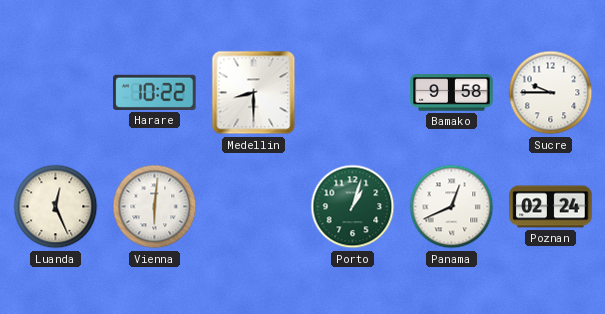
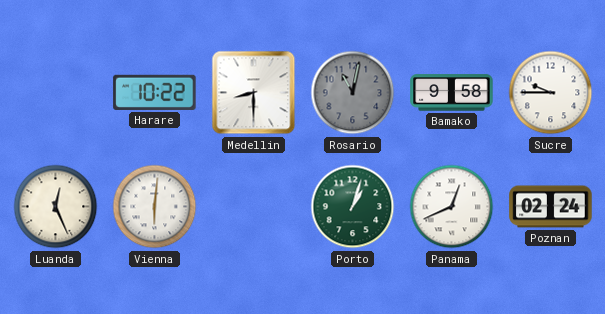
Rosario: none -> 11:02
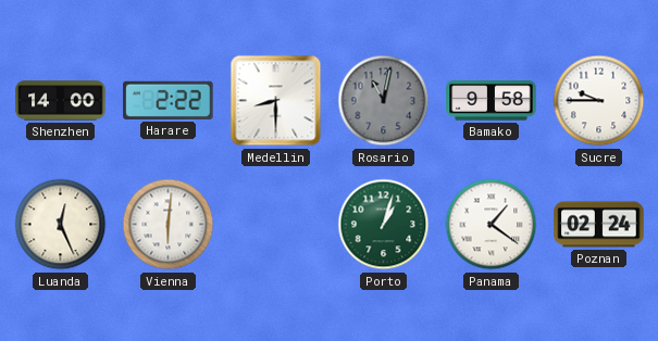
Shenzhen: none -> 14:00
Harare: 10:22 -> 2:22
Panama: 12:41 -> 1:21
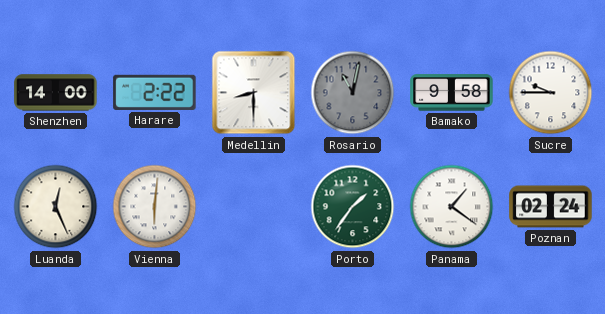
Porto: 1:03 -> 1:36
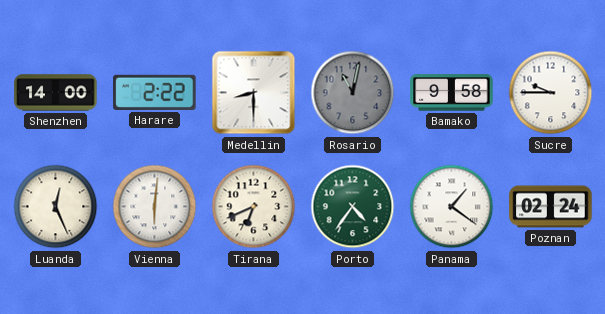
Tirana: none -> 6:41
Porto: 1:36 -> 4:36
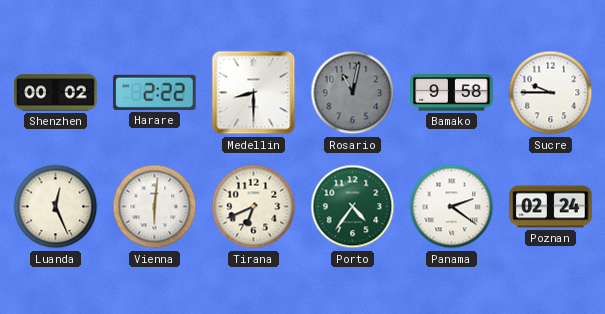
Shenzhen: 14:00 -> 00:02
Panama: 1:21 -> 2:21
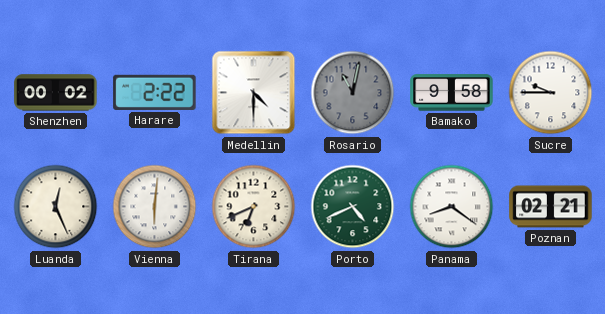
Medellin: 8:30 -> 4:30
Porto: 4:36 -> 4:41
Panama: 2:21 -> 8:21
Poznan: 02:24 -> 02:21
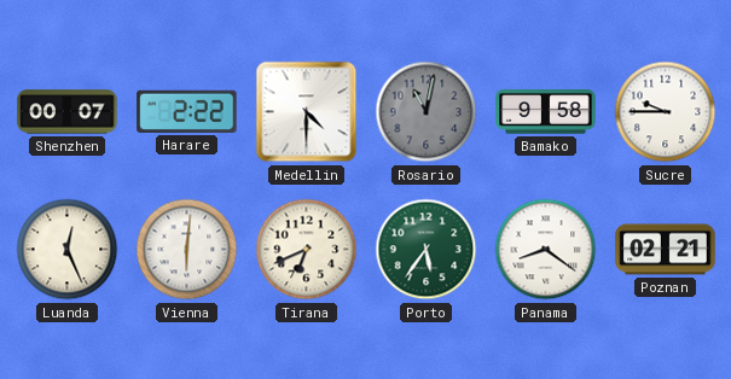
Shenzhen: 00:02 -> 00:07
Porto: 4:41 -> 5:36
